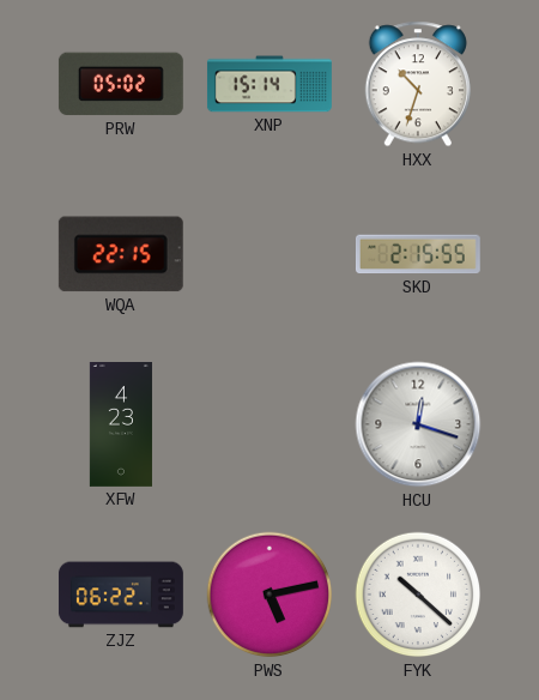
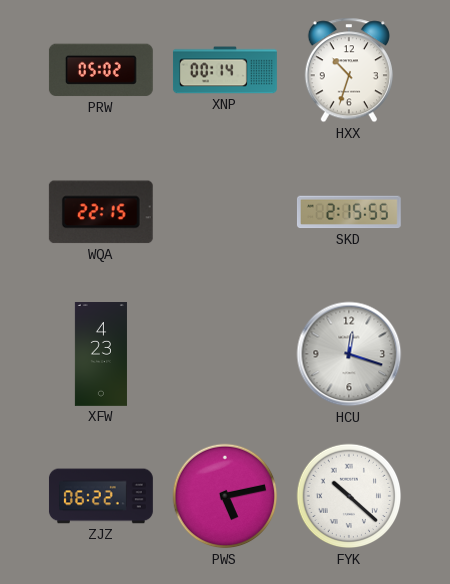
XNP: 15:14 -> 00:14
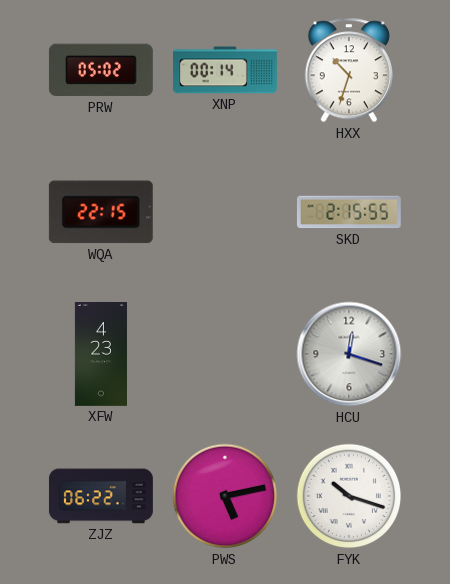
FYK: 10:22 -> 10:18
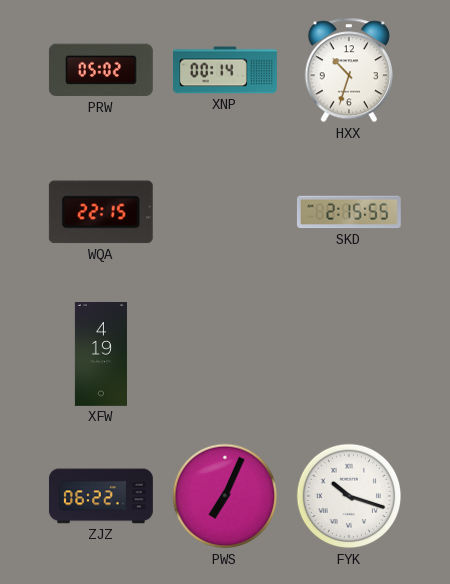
XFW: 4:23 -> 4:19
HCU: 12:18 -> none
PWS: 5:13 -> 7:04
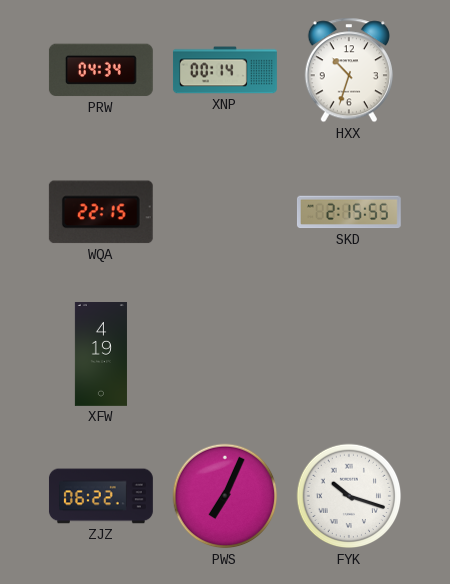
PRW: 05:02 -> 04:34
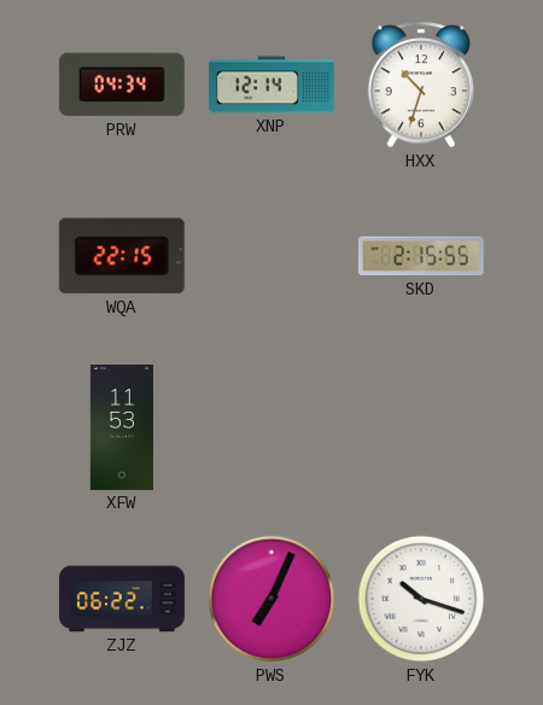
XNP: 00:14 -> 12:14
XFW: 4:19 -> 11:53
